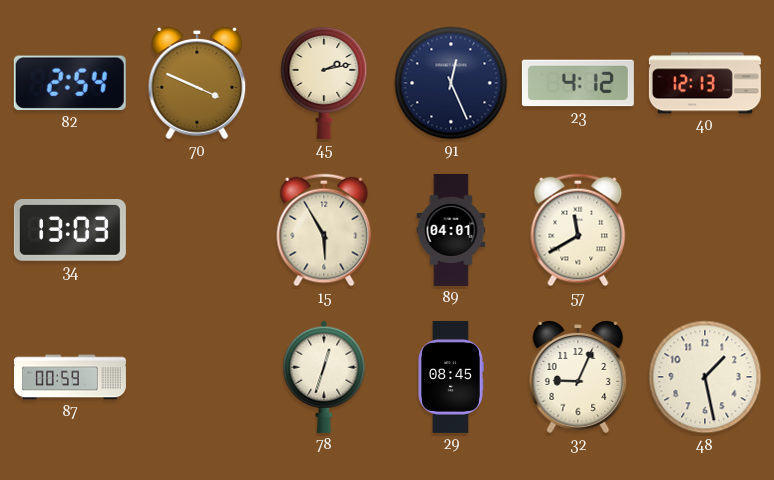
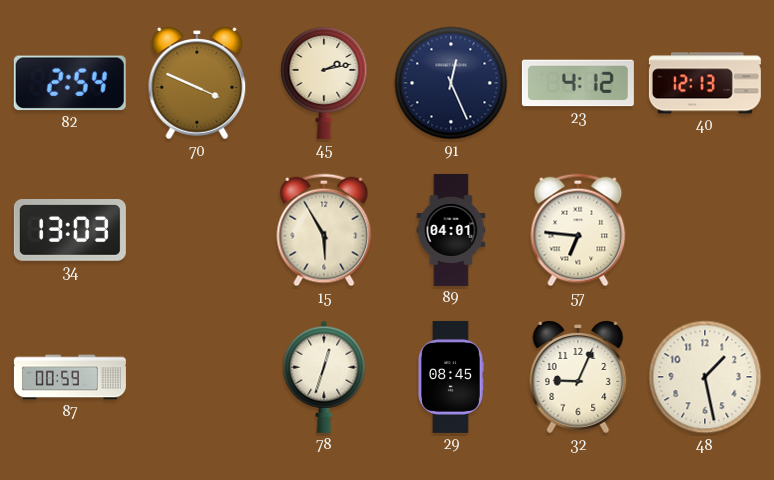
57: 11:40 -> 6:46
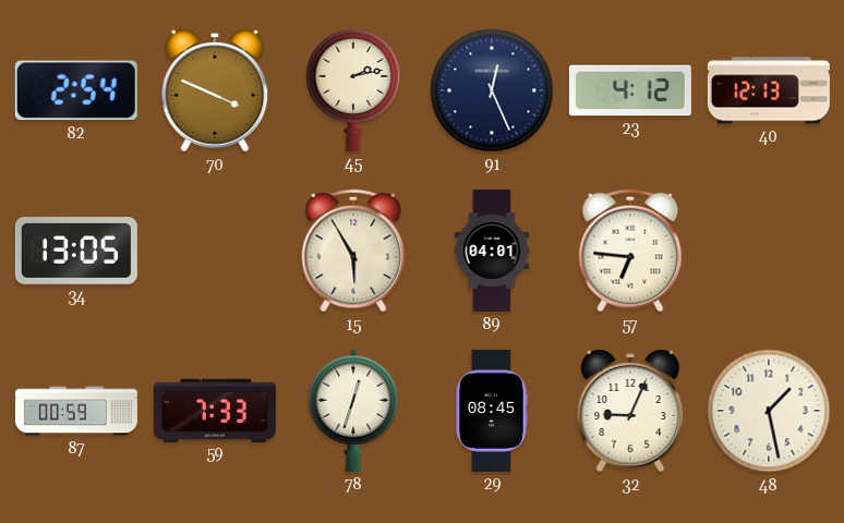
34: 13:03 -> 13:05
59: none -> 7:33
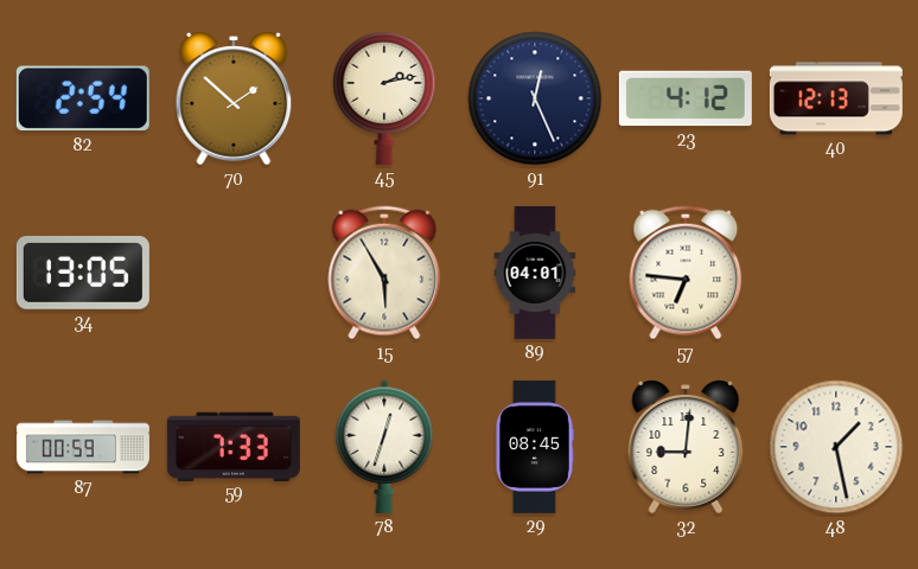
70: 3:49 -> 1:52
32: 9:04 -> 9:01
